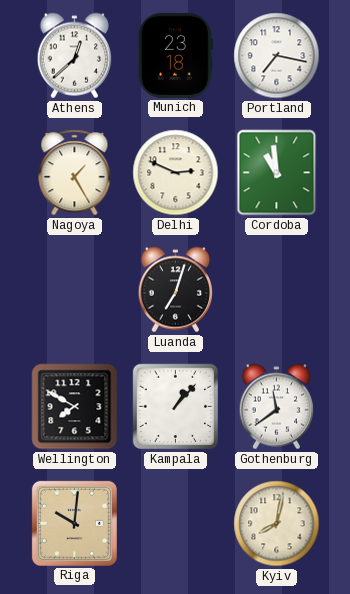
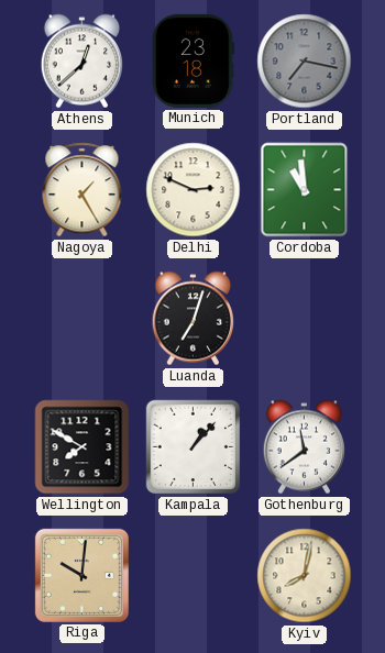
Portland dial: white -> grey
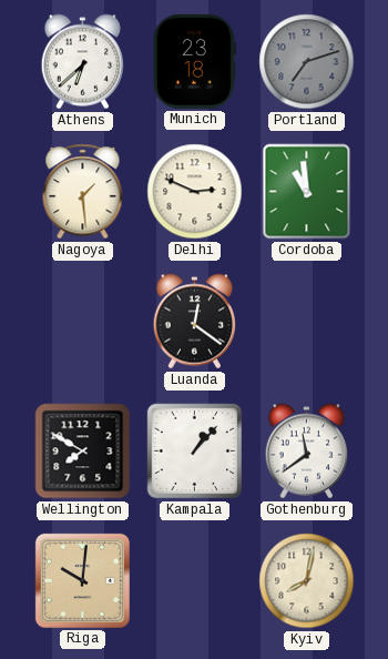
Athens: 12:38 -> 6:38
Portland: 7:17 -> 7:12
Nagoya: 1:25 -> 1:29
Luanda: 7:03 -> 12:21
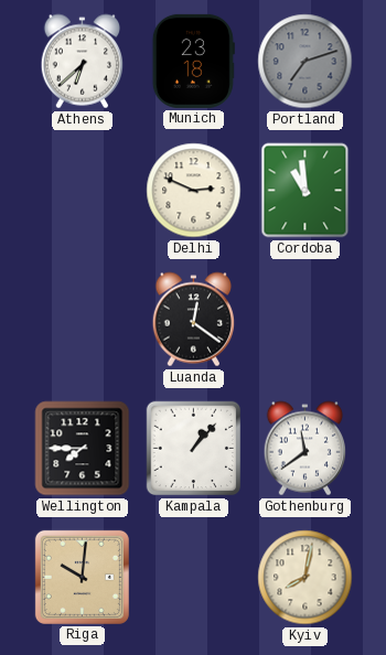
Nagoya: 1:29 -> none
Wellington: 7:50 -> 7:45
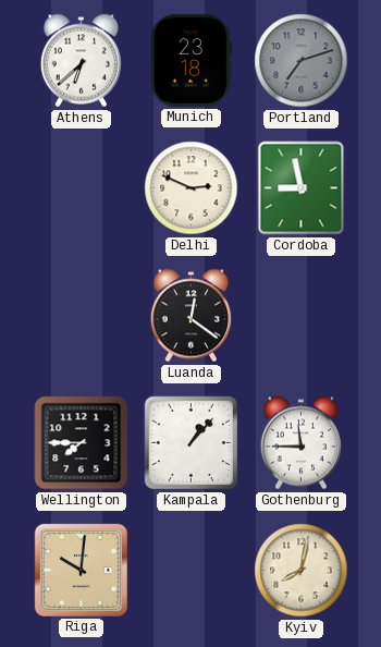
Cordoba: 10:59 -> 8:58
Gothenburg: 11:39 -> 11:45
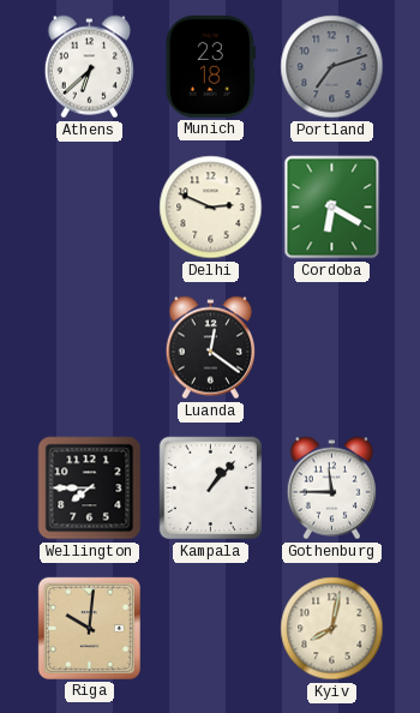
Cordoba: 8:58 -> 6:20
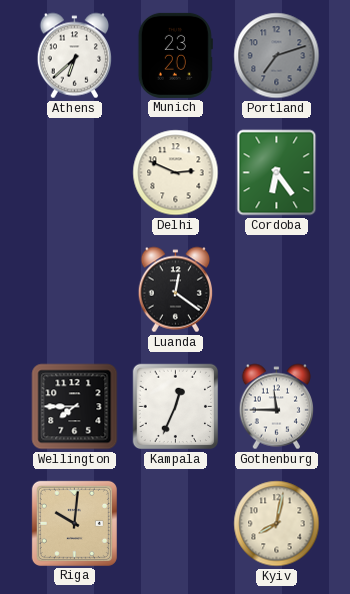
Munich: 23:18 -> 23:20
Cordoba: 6:20 -> 6:24
Kampala: 1:07 -> 12:34
